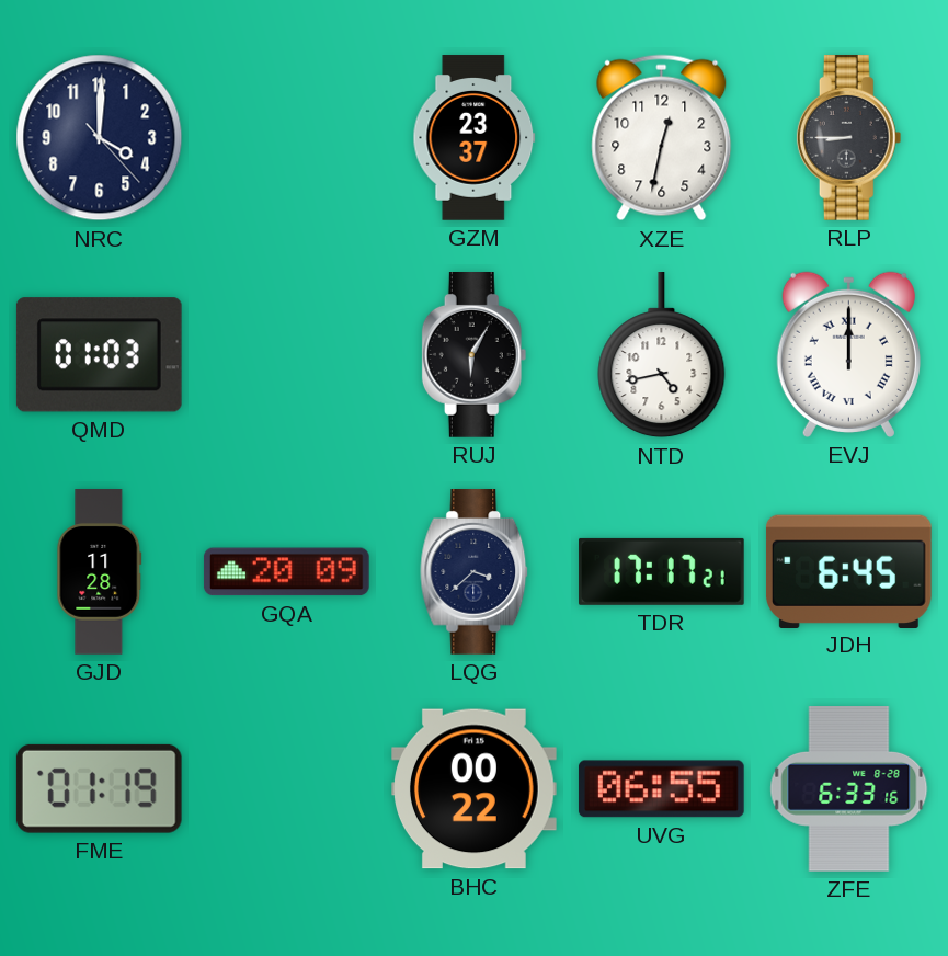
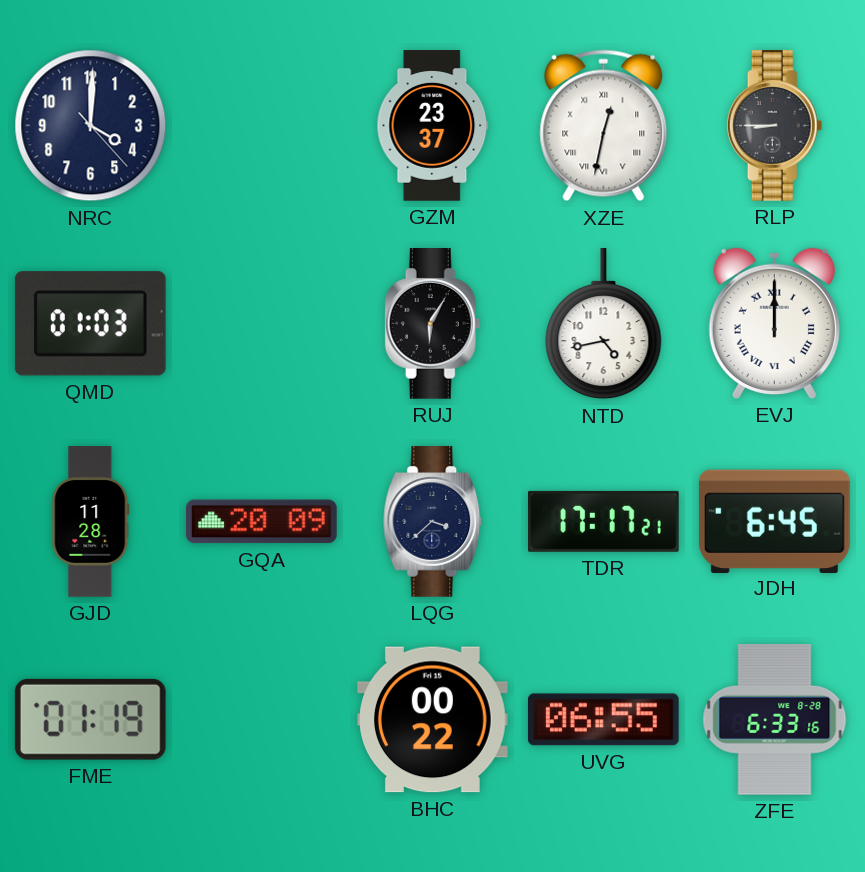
XZE numerals: Arabic -> Roman
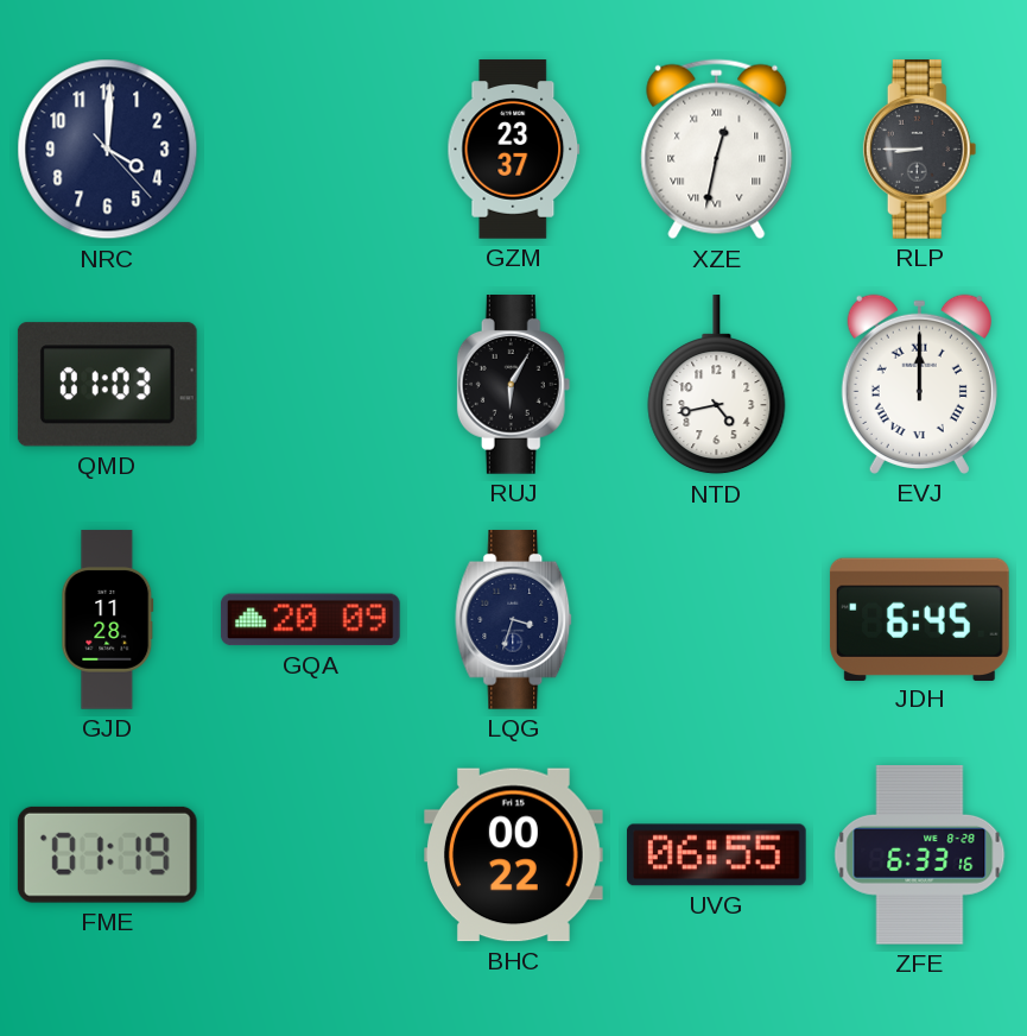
LQG: 3:38 -> 3:33
TDR: 17:17 -> none
